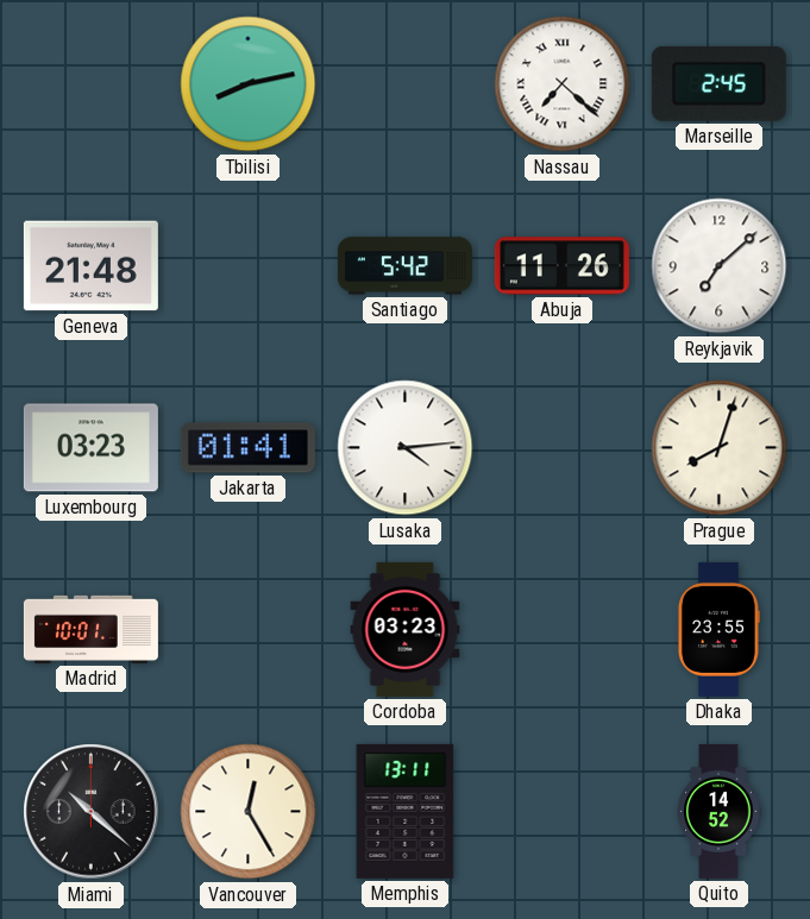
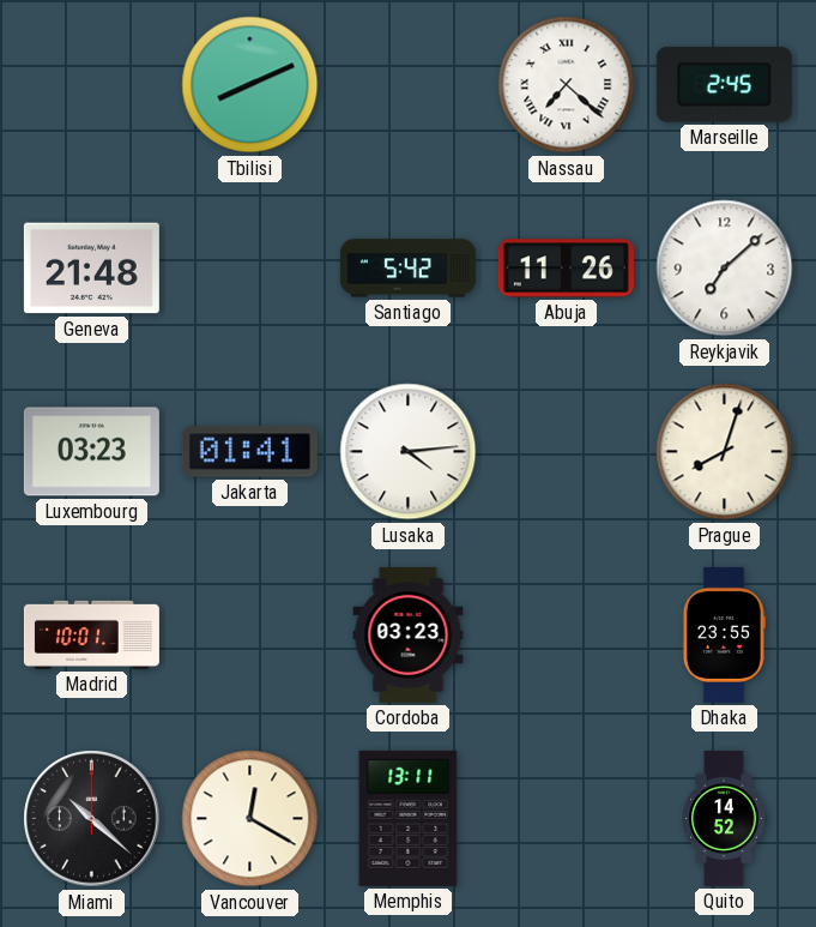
Tbilisi: 8:13 -> 8:11
Vancouver: 12:25 -> 12:20
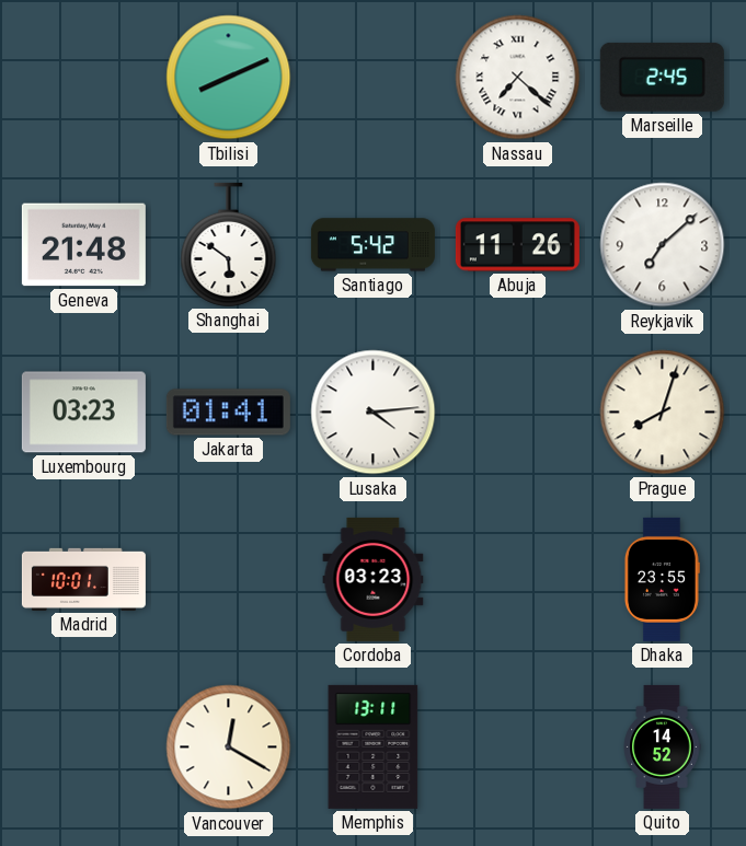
Shanghai: none -> 5:51
Miami: 10:22 -> none
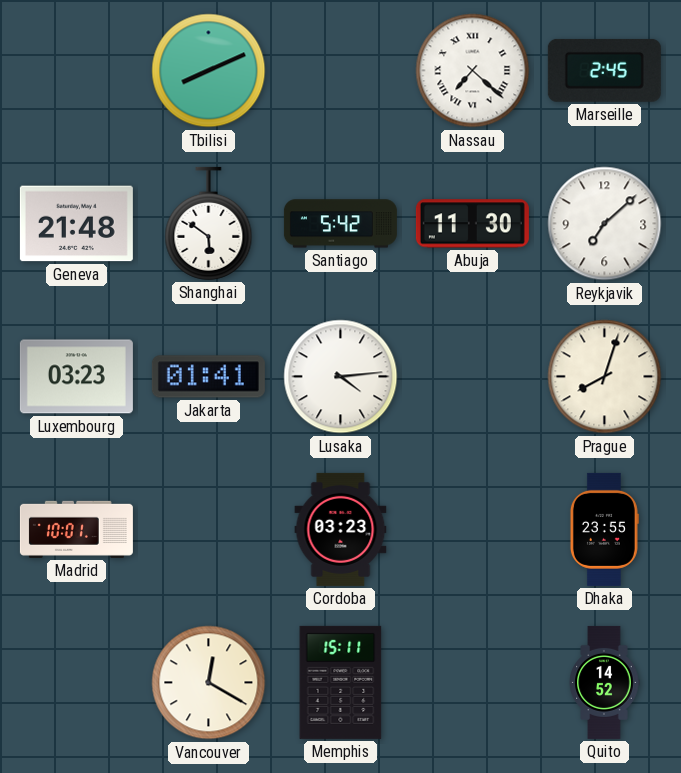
Abuja: 11:26 -> 11:30
Memphis: 13:11 -> 15:11
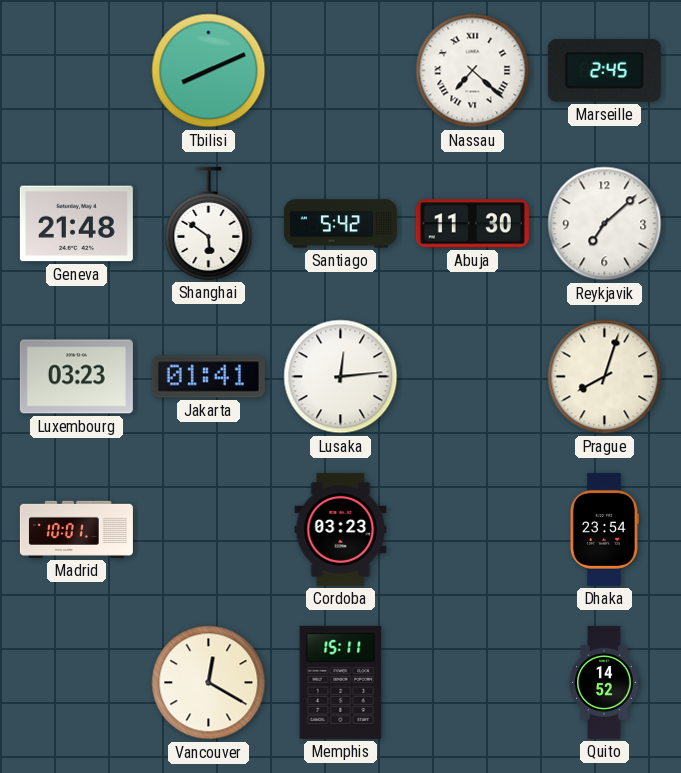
Lusaka: 4:14 -> 12:14
Dhaka: 23:55 -> 23:54
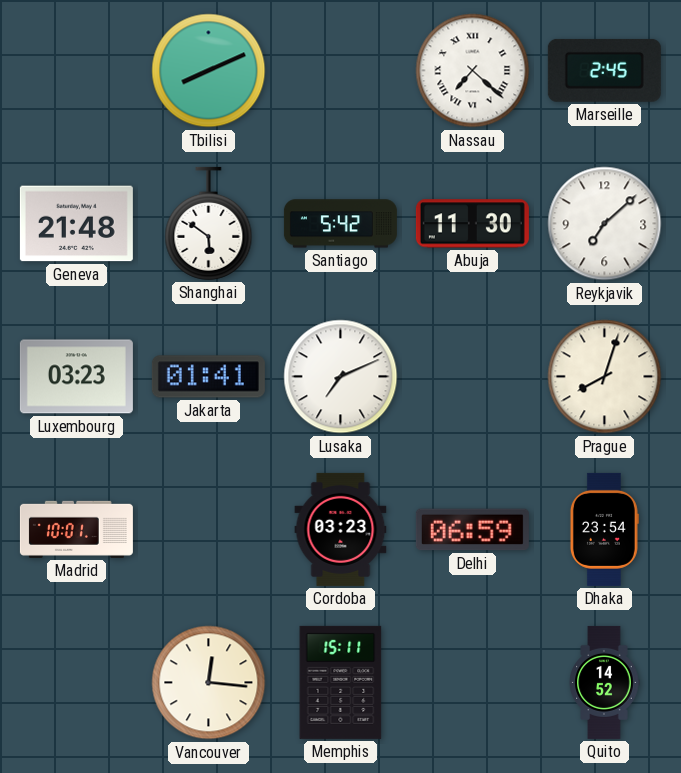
Lusaka: 12:14 -> 7:11
Delhi: none -> 06:59
Vancouver: 12:20 -> 12:16
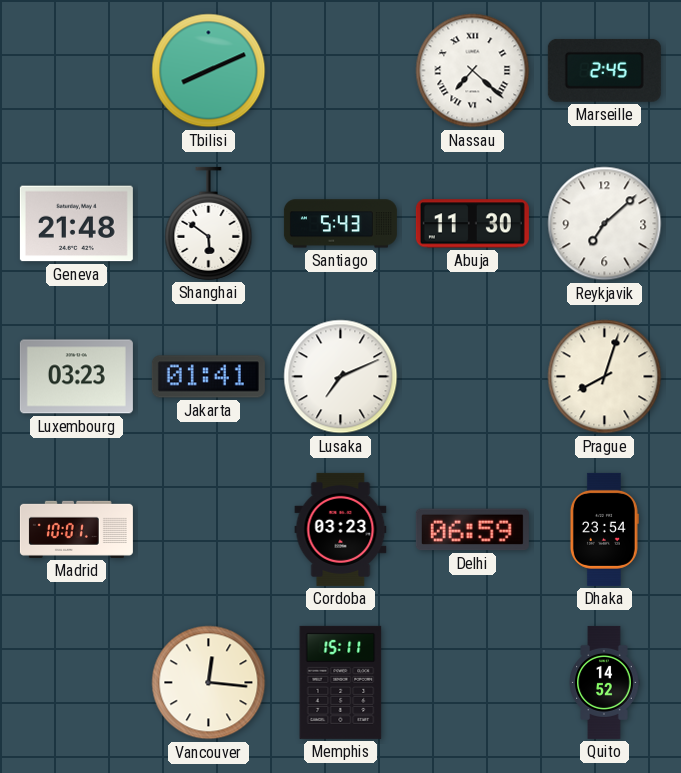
Santiago: 5:42 -> 5:43
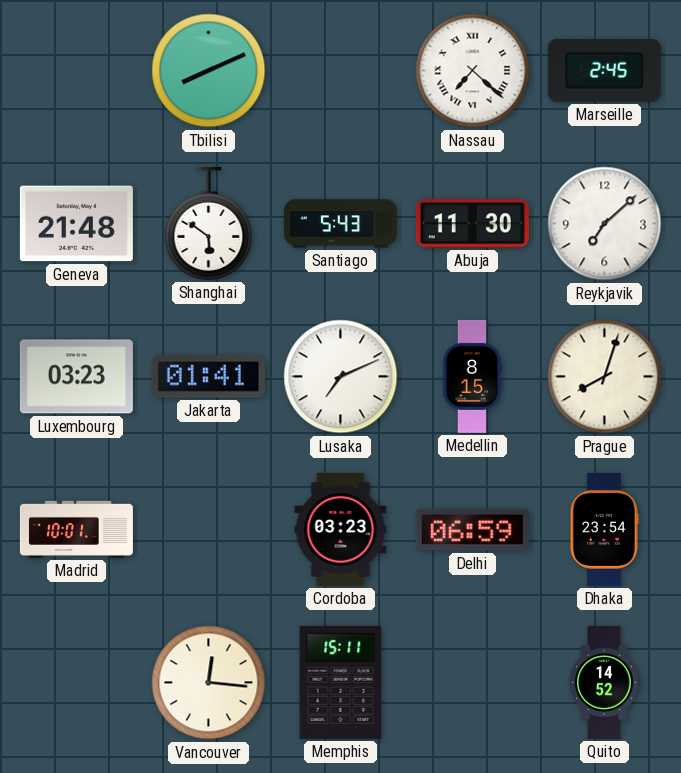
Medellin: none -> 8:15
